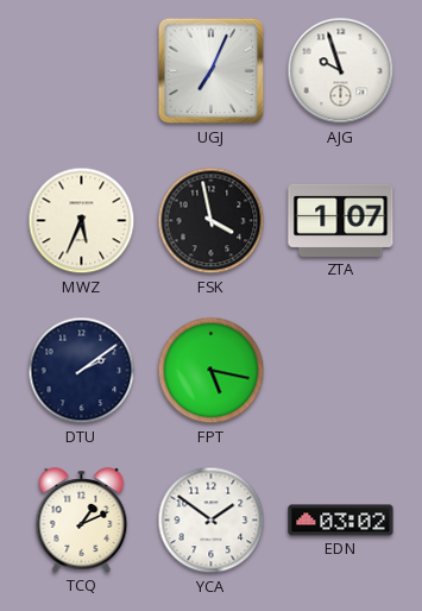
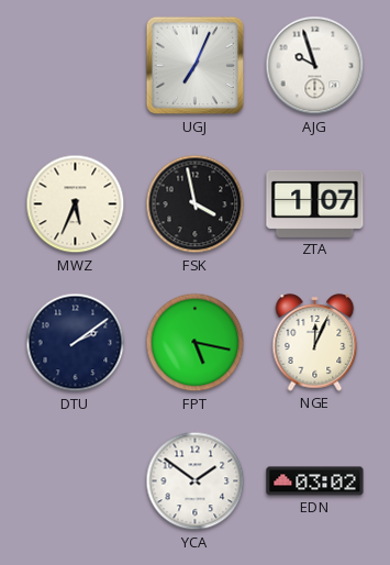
NGE: none -> 12:04
TCQ: 1:11 -> none
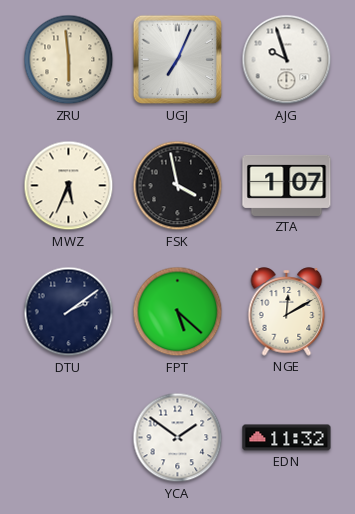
ZRU: none -> 5:59
FPT: 5:17 -> 5:22
NGE: 12:04 -> 12:10
EDN: 03:02 -> 11:32
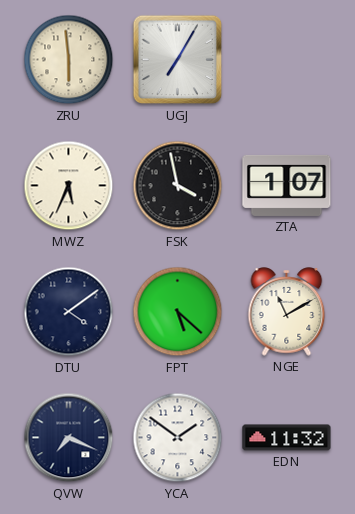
UGJ: 7:04 -> 7:05
AJG: 9:57 -> none
DTU: 2:09 -> 4:09
NGE: 12:10 -> 11:10
QVW: none -> 7:19
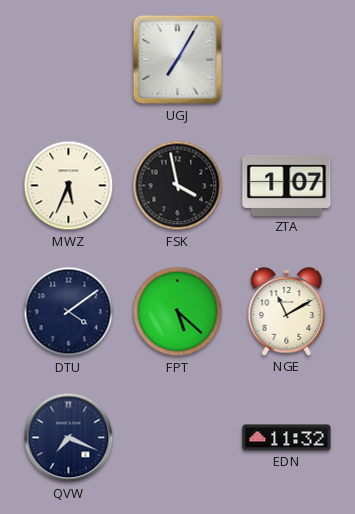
ZRU: 5:59 -> none
YCA: 1:51 -> none
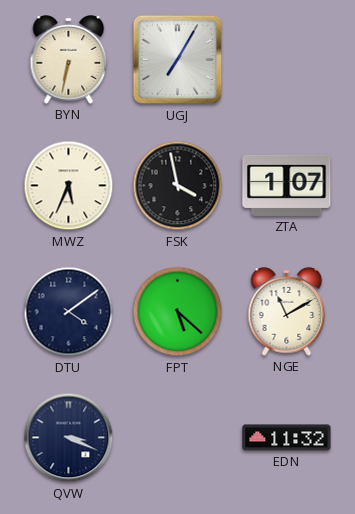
BYN: none -> 6:32
QVW: 7:19 -> 3:19
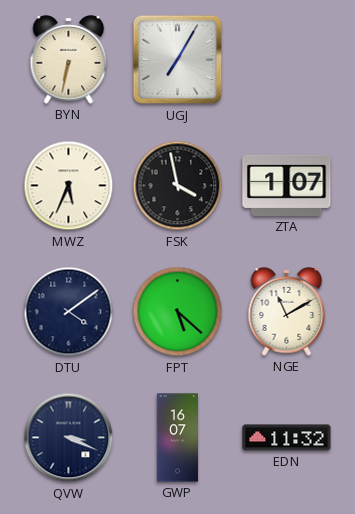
GWP: none -> 16:07
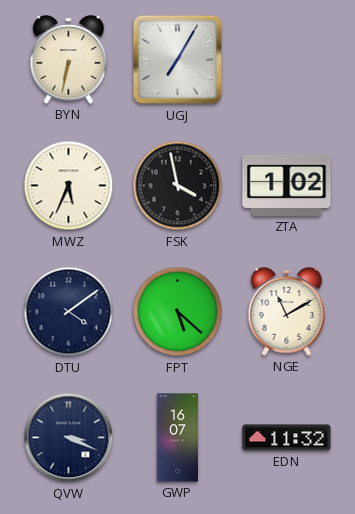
ZTA: 1:07 -> 1:02
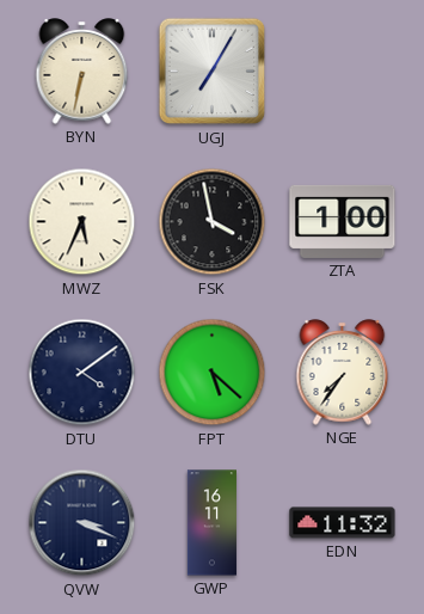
ZTA: 1:02 -> 1:00
NGE: 11:10 -> 7:36
GWP: 16:07 -> 16:11
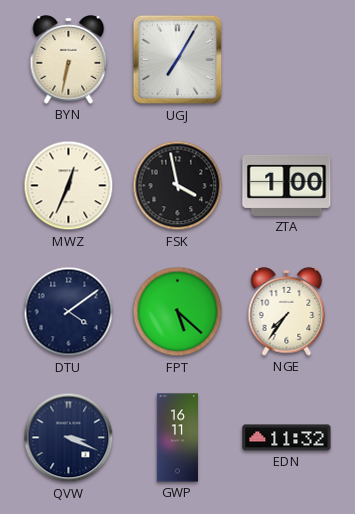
MWZ: 5:34 -> 12:34
